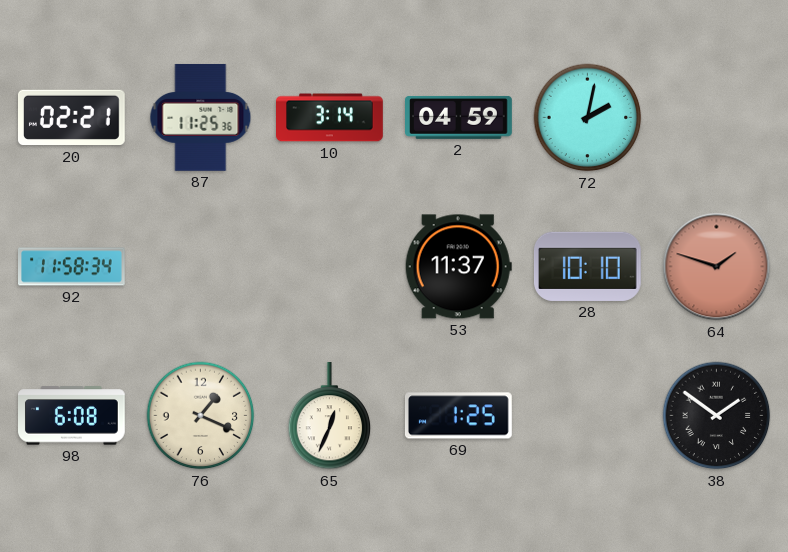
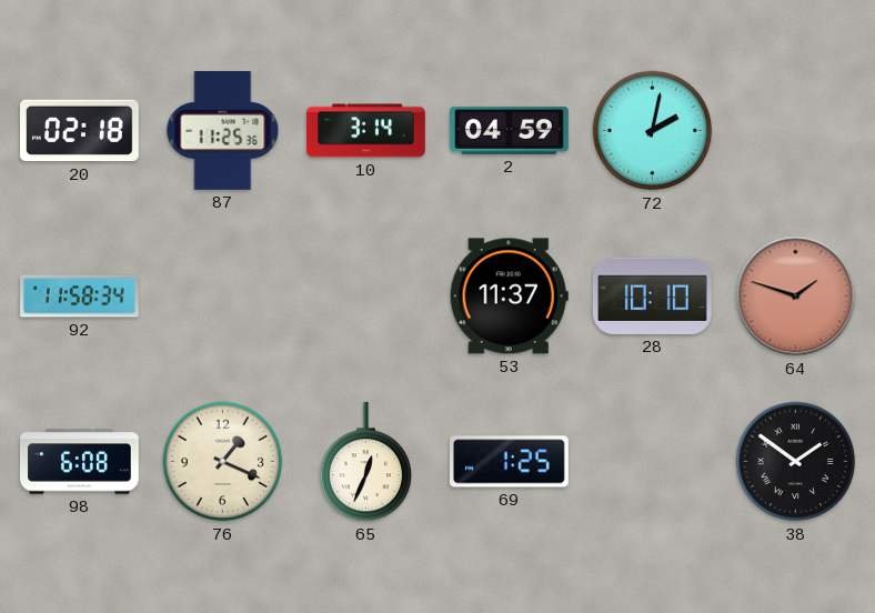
20: 02:21 -> 02:18
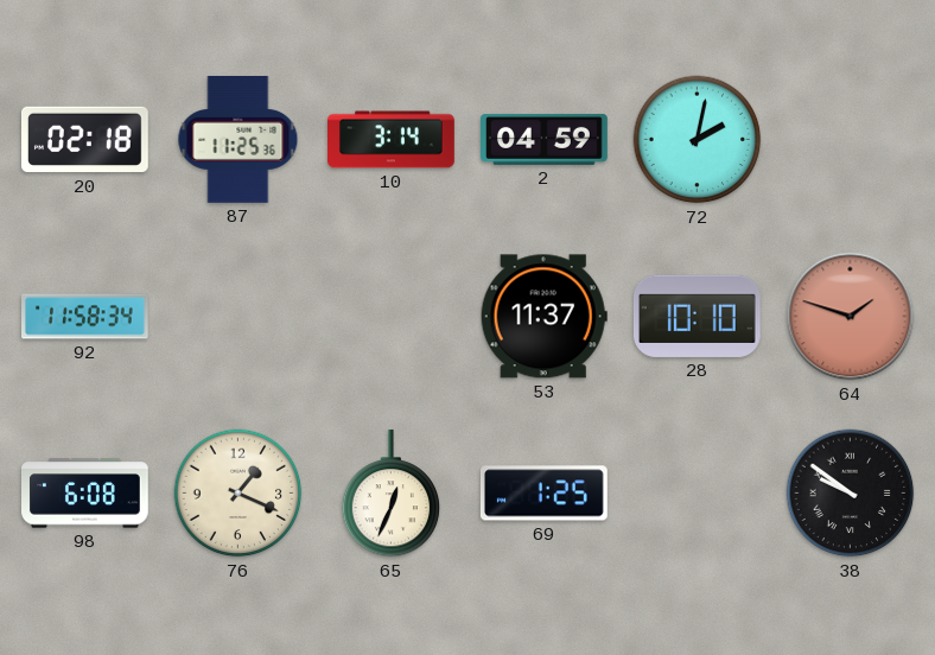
38: 1:51 -> 9:51
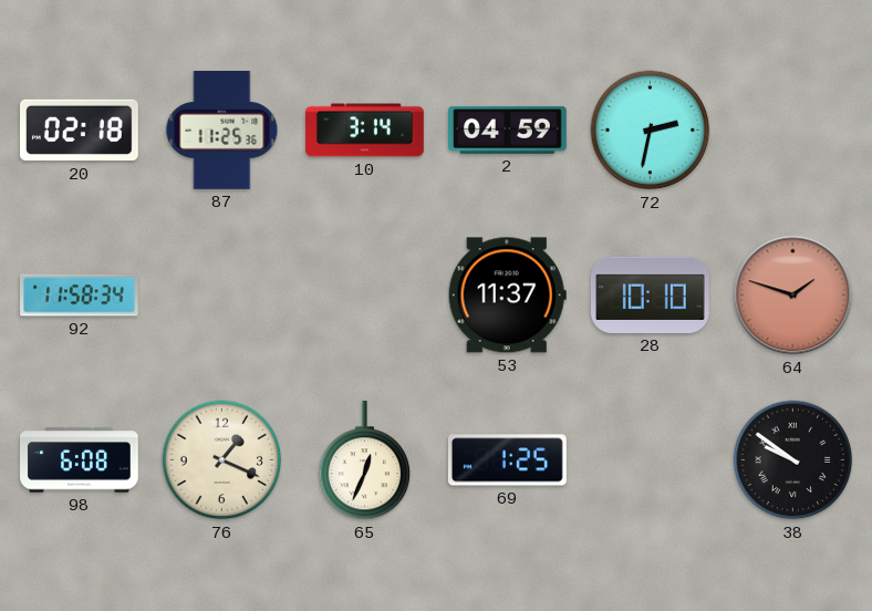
72: 2:02 -> 2:32
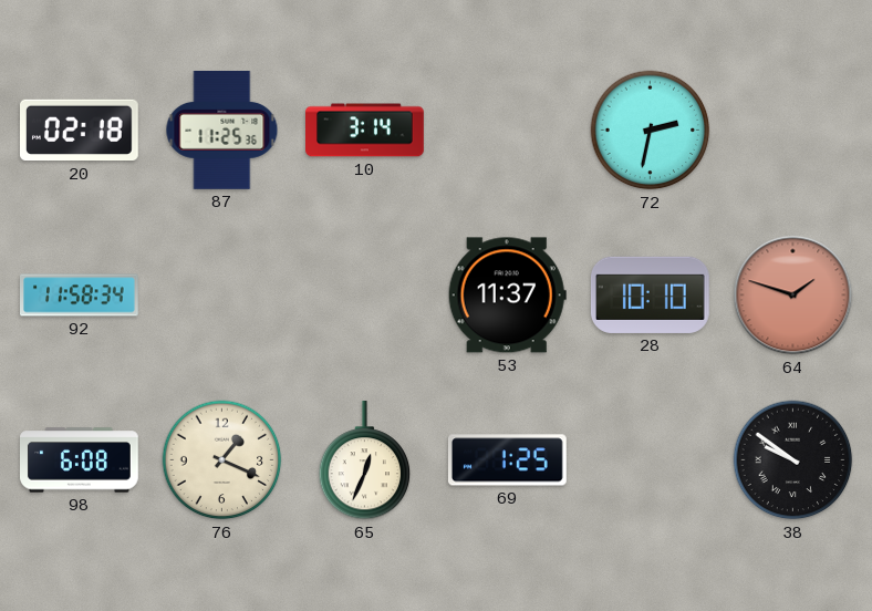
2: 04:59 -> none
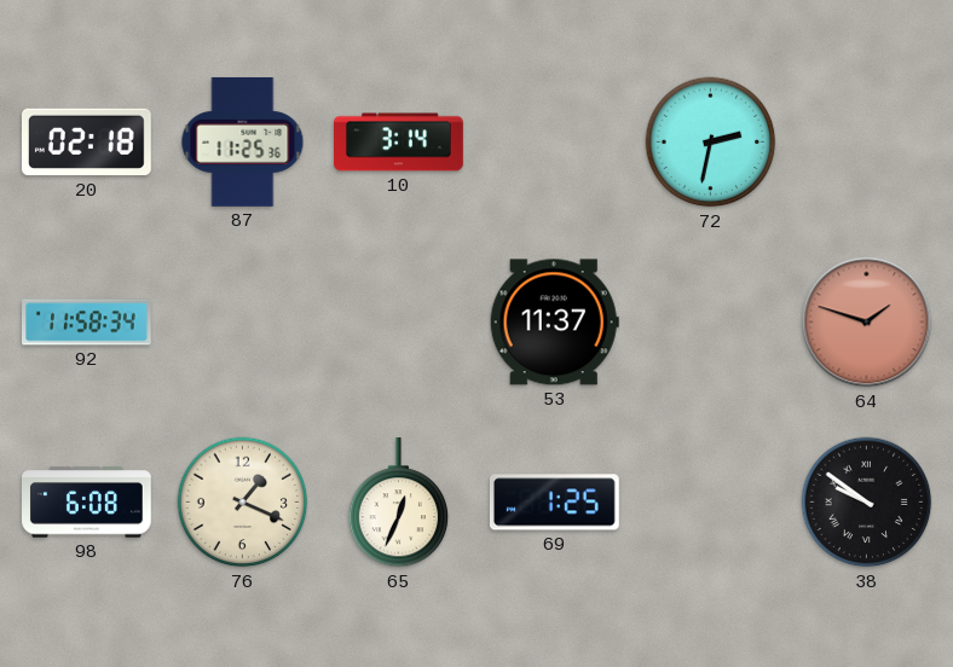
28: 10:10 -> none
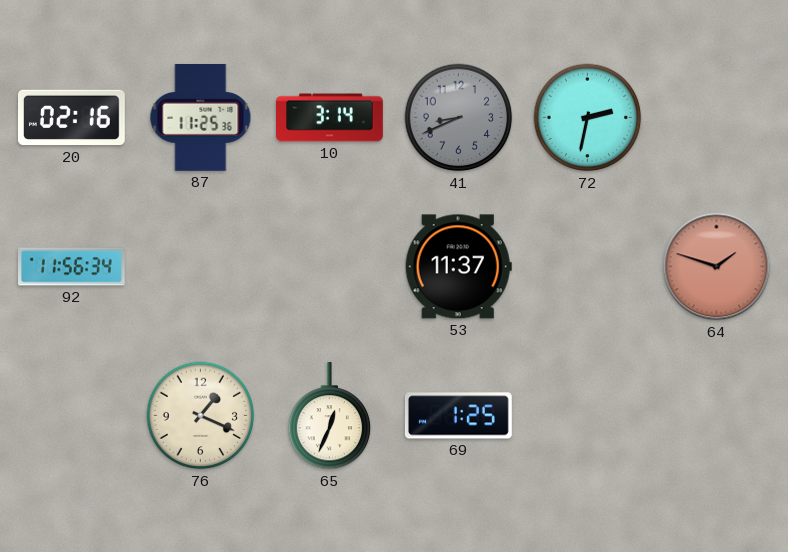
20: 02:18 -> 02:16
41: none -> 8:41
92: 11:58 -> 11:56
98: 6:08 -> none
38: 9:51 -> none
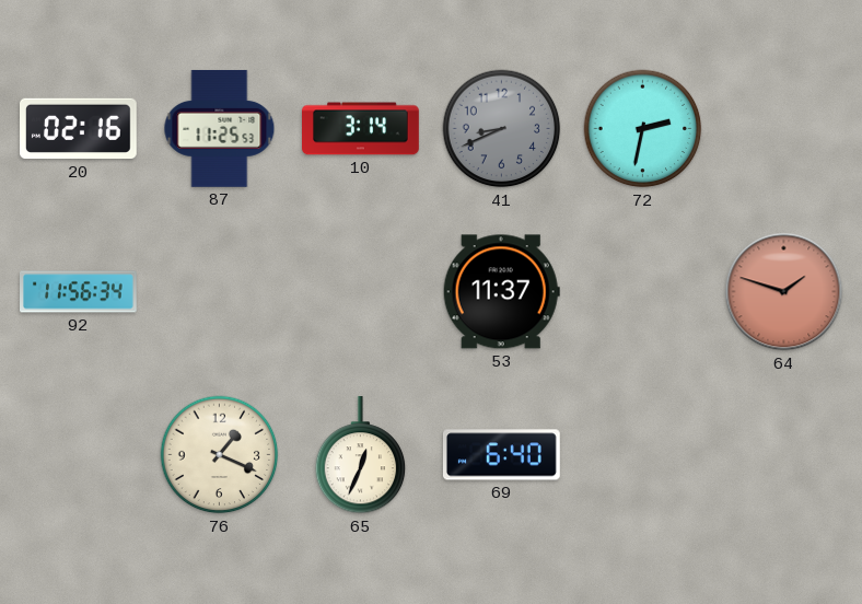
87: 11:25:36 -> 11:25:53
69: 1:25 -> 6:40
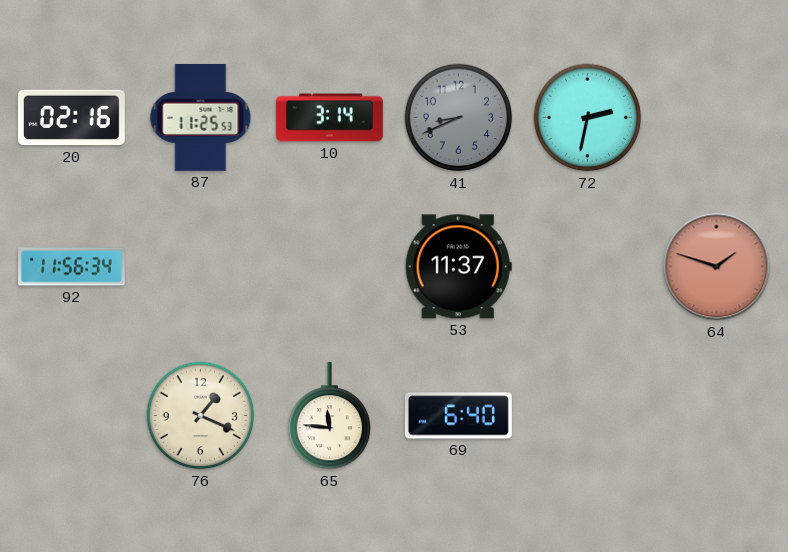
65: 12:34 -> 11:46
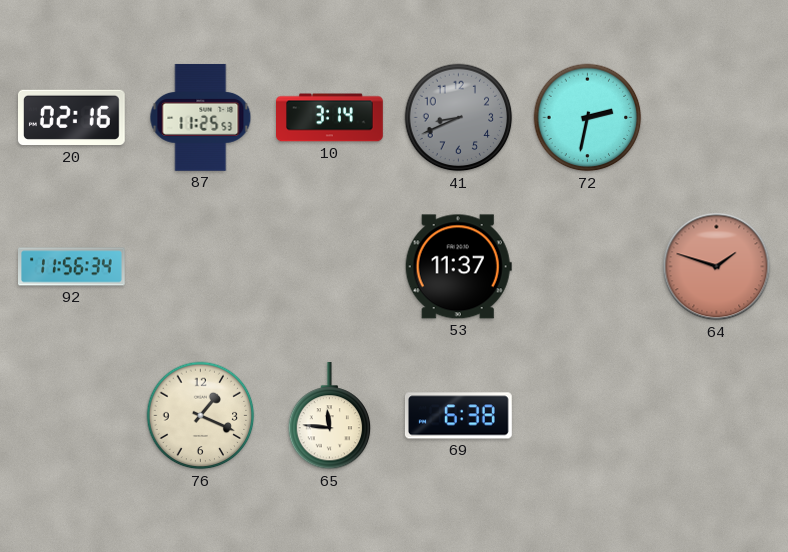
69: 6:40 -> 6:38
